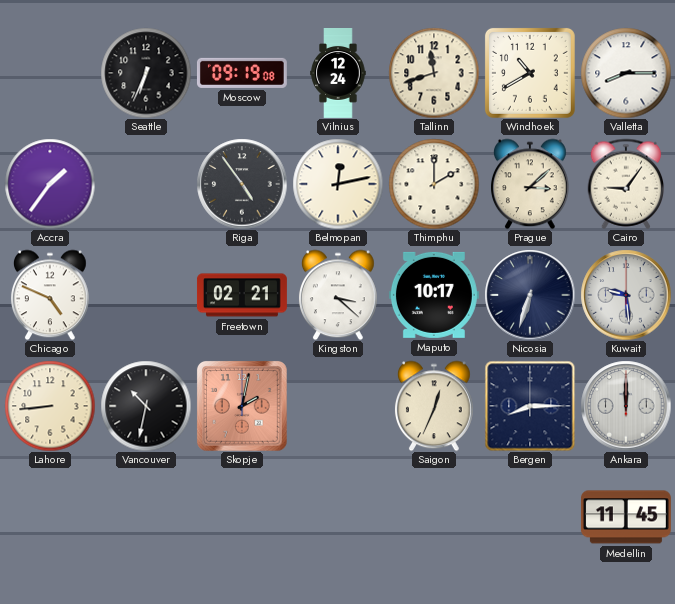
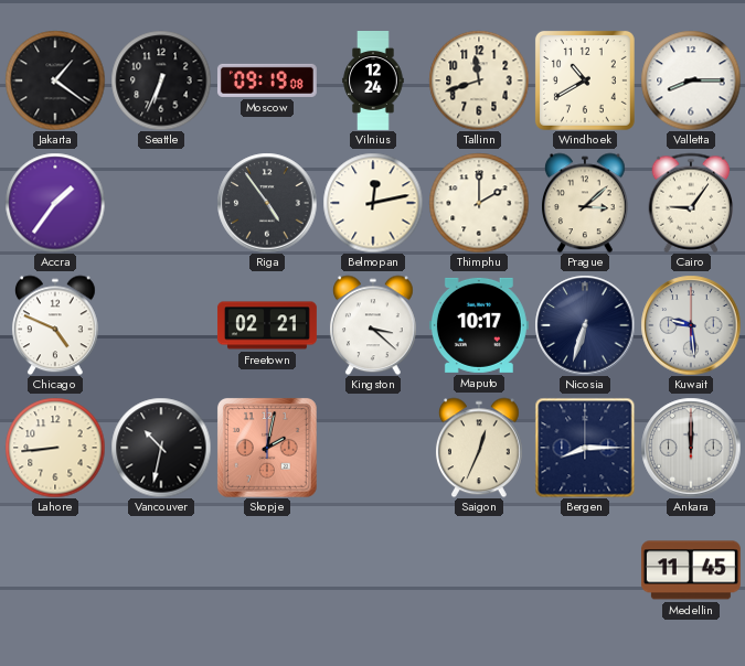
Jakarta: none -> 1:21
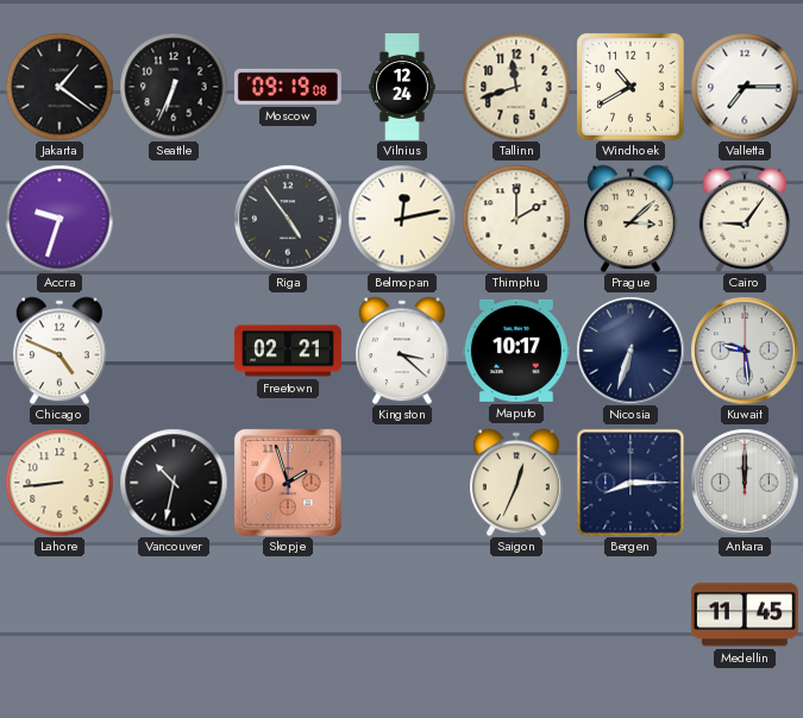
Valletta: 8:15 -> 7:15
Accra: 1:36 -> 9:33
Skopje: 2:02 -> 1:57
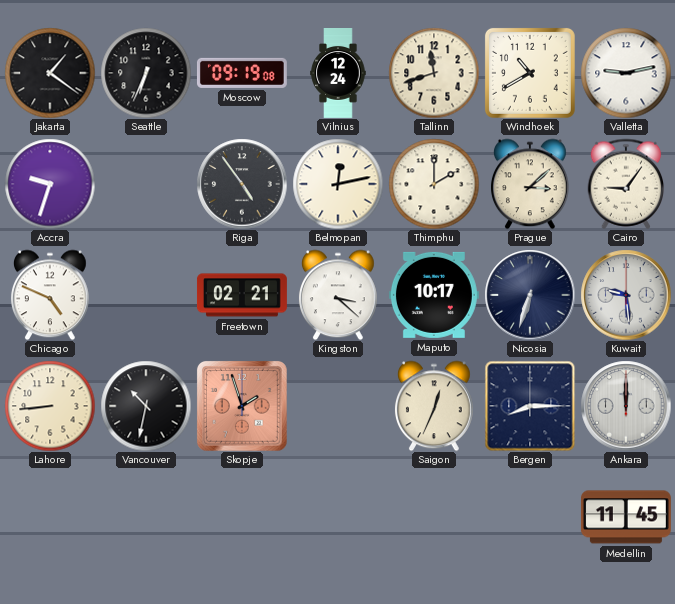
Valletta: 7:15 -> 9:13
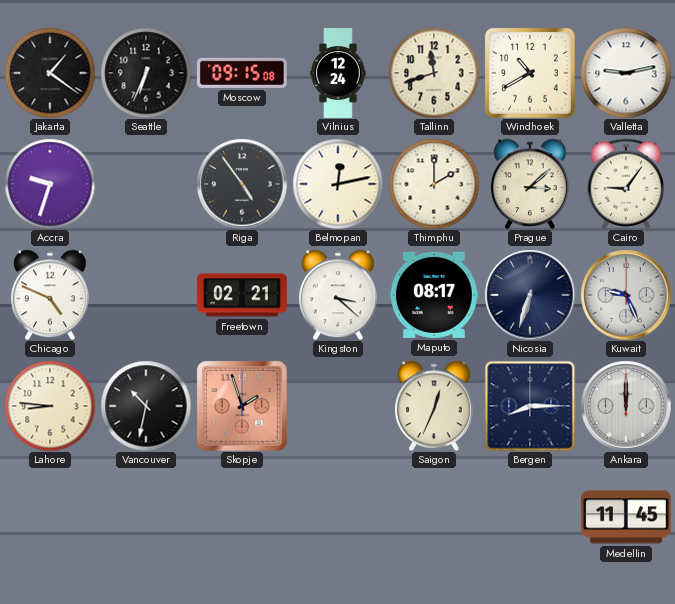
Moscow: 09:19 -> 09:15
Maputo: 10:17 -> 08:17
Kuwait: 9:29 -> 9:26
Lahore: 8:44 -> 8:46
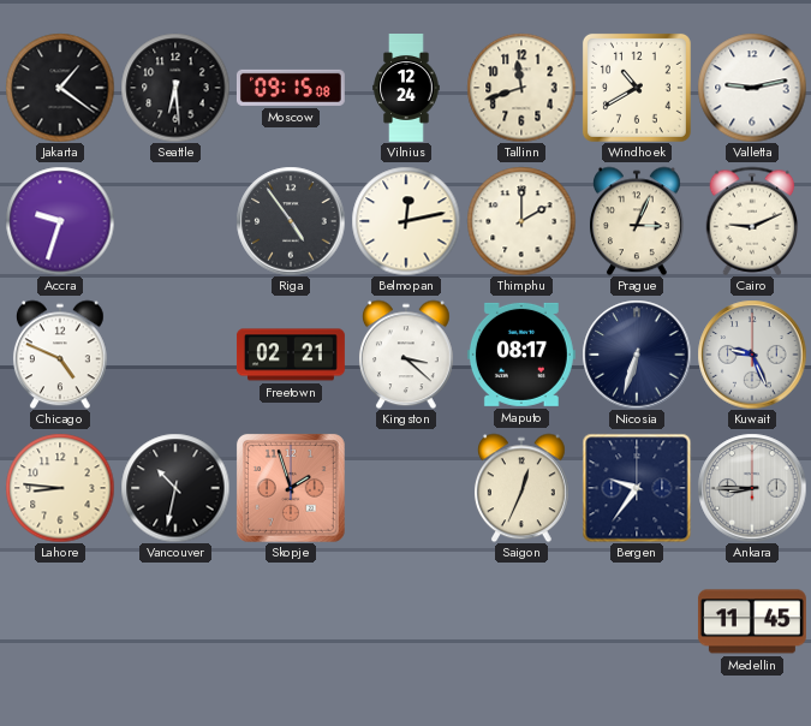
Seattle: 6:34 -> 6:29
Prague: 3:08 -> 3:04
Cairo: 9:06 -> 9:11
Bergen: 8:15 -> 9:36
Ankara: 12:00 -> 8:45
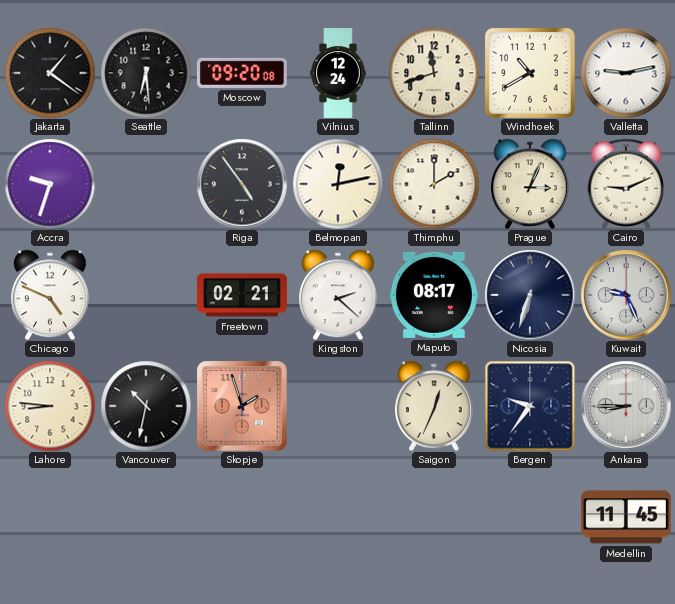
Moscow: 09:15 -> 09:20
Kingston: 3:22 -> 2:22
